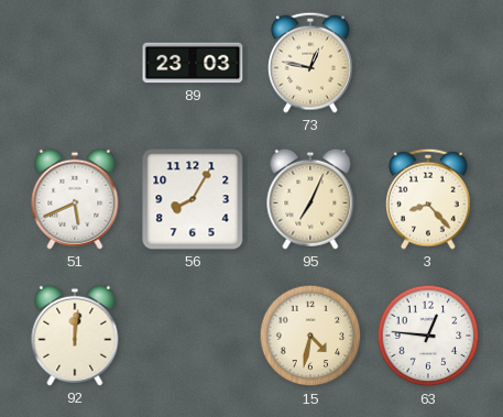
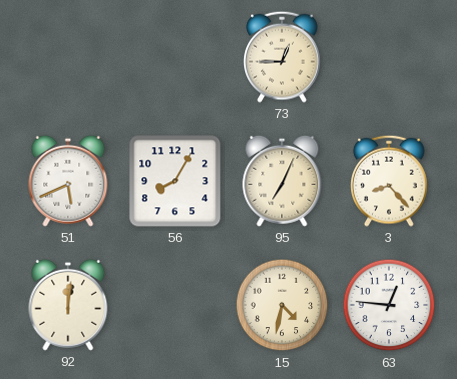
89: 23:03 -> none
73: 12:47 -> 12:45
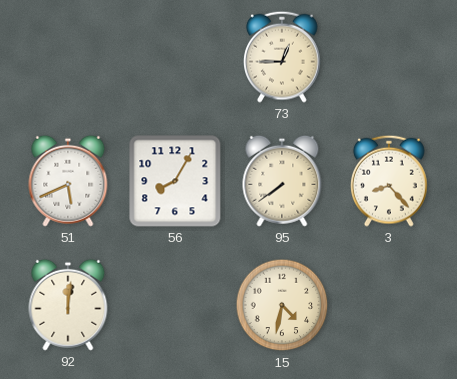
95: 7:04 -> 7:39
63: 12:46 -> none
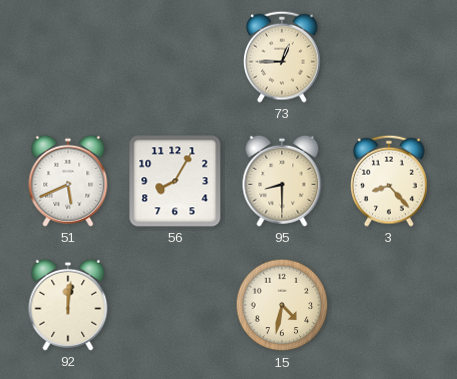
95: 7:39 -> 8:30
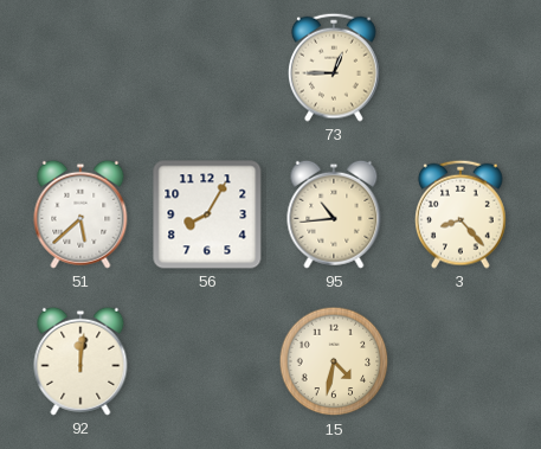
51: 5:41 -> 5:38
95: 8:30 -> 10:44
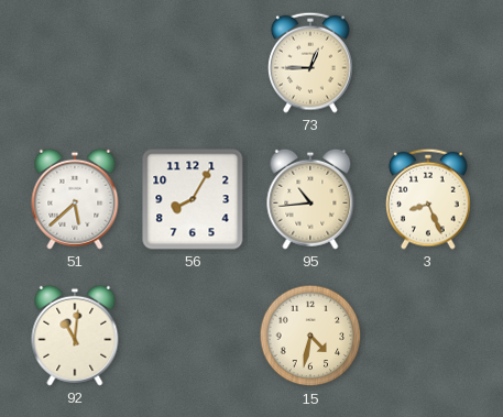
3: 8:23 -> 8:26
92: 12:01 -> 11:01
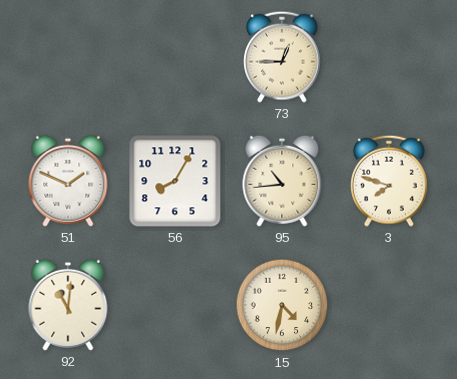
51: 5:38 -> 1:49
3: 8:26 -> 7:48
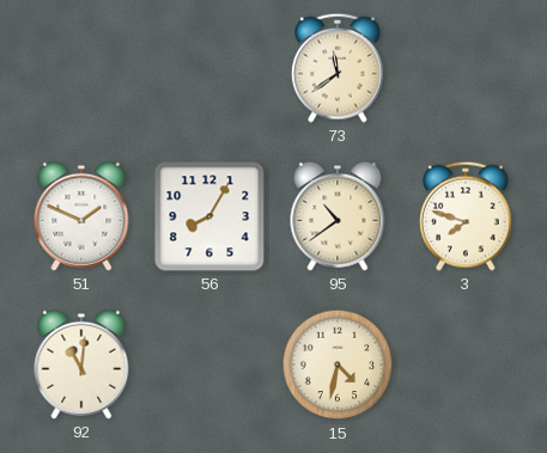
73: 12:45 -> 11:39
95: 10:44 -> 10:39
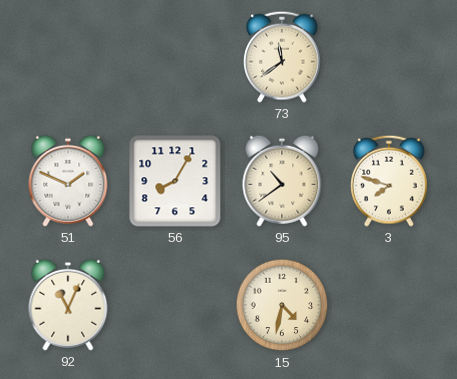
92: 11:01 -> 11:04
